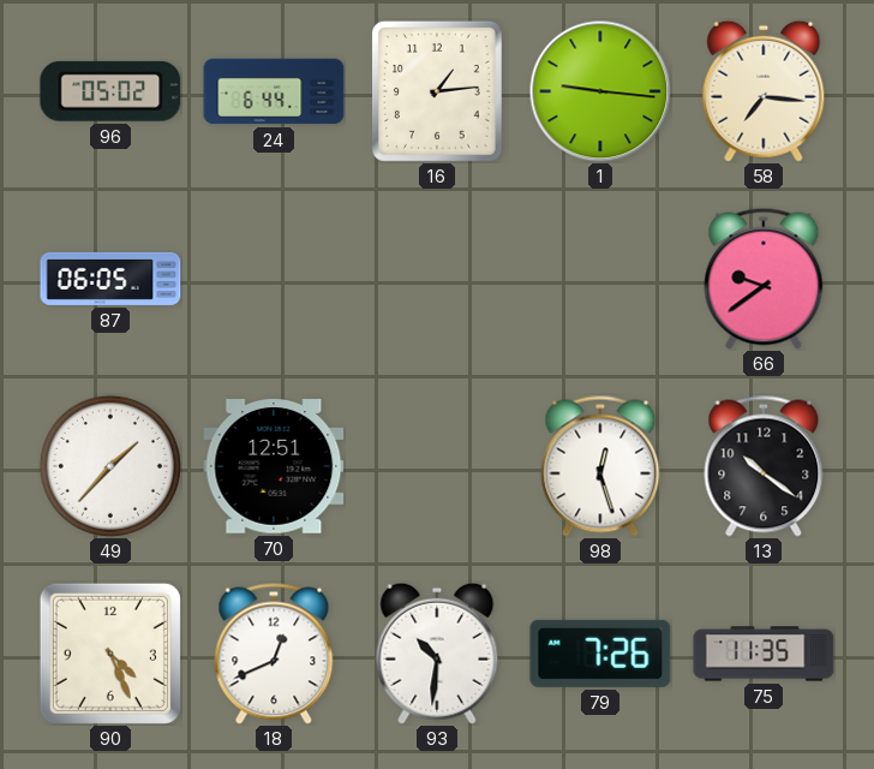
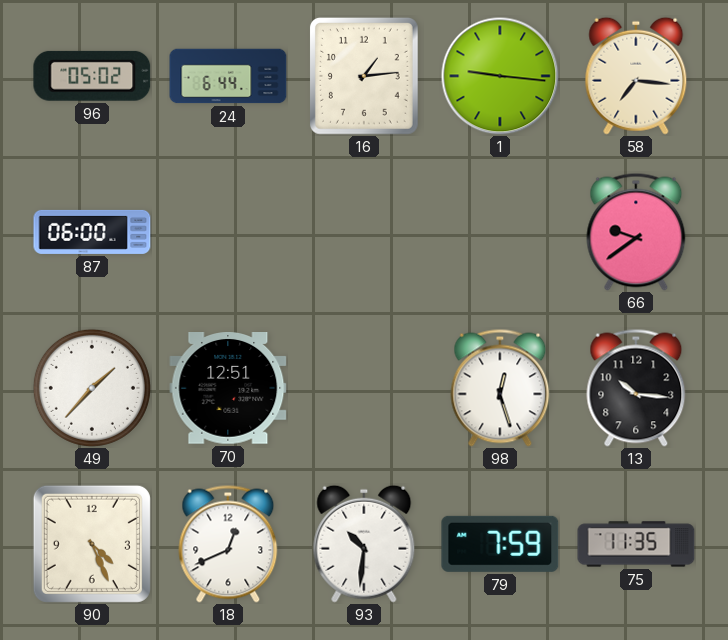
87: 06:05 -> 06:00
13: 10:21 -> 10:16
79: 7:26 -> 7:59
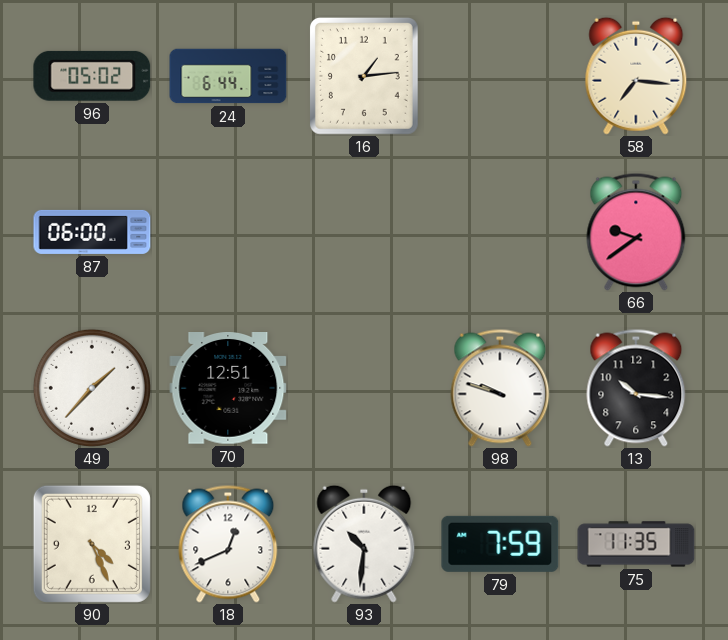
1: 9:16 -> none
98: 12:27 -> 9:48
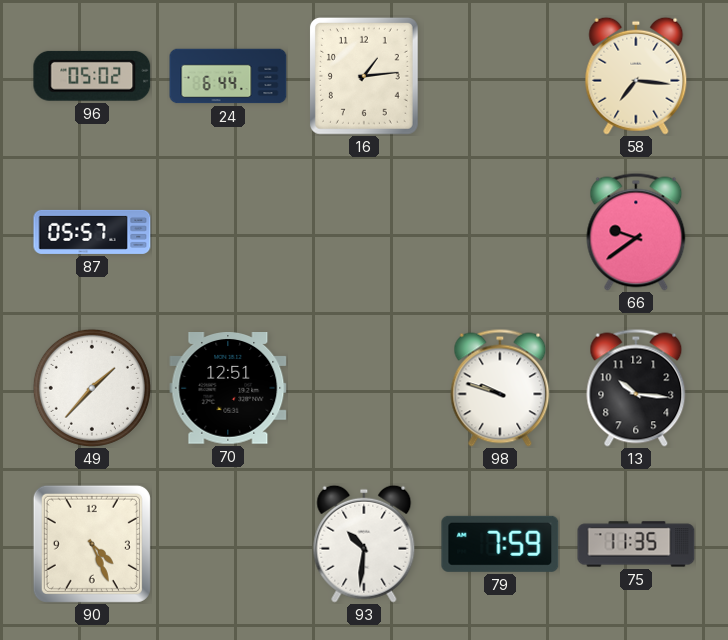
87: 06:00 -> 05:57
18: 12:41 -> none
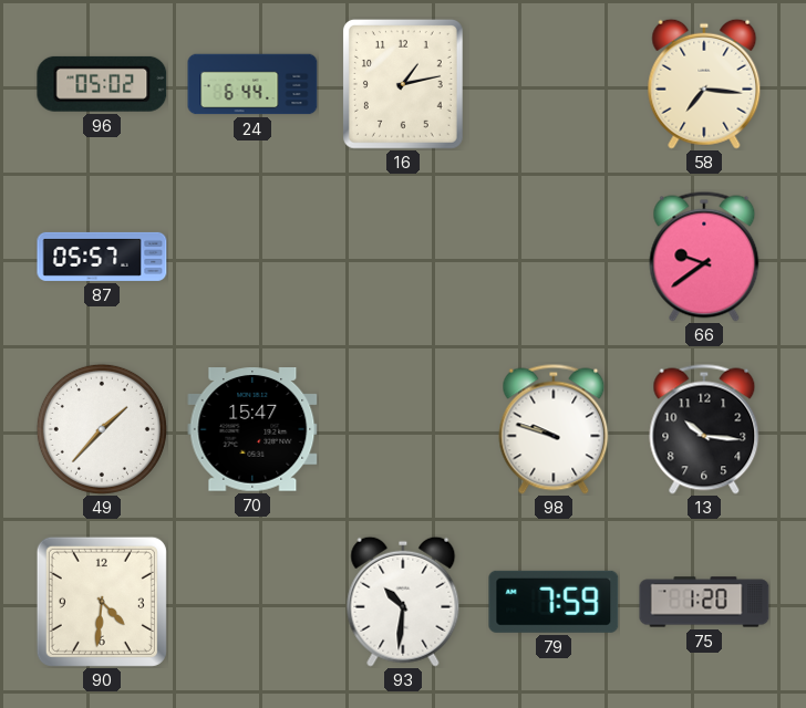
16: 1:14 -> 1:13
70: 12:51 -> 15:47
90: 4:26 -> 4:31
75: 11:35 -> 1:20
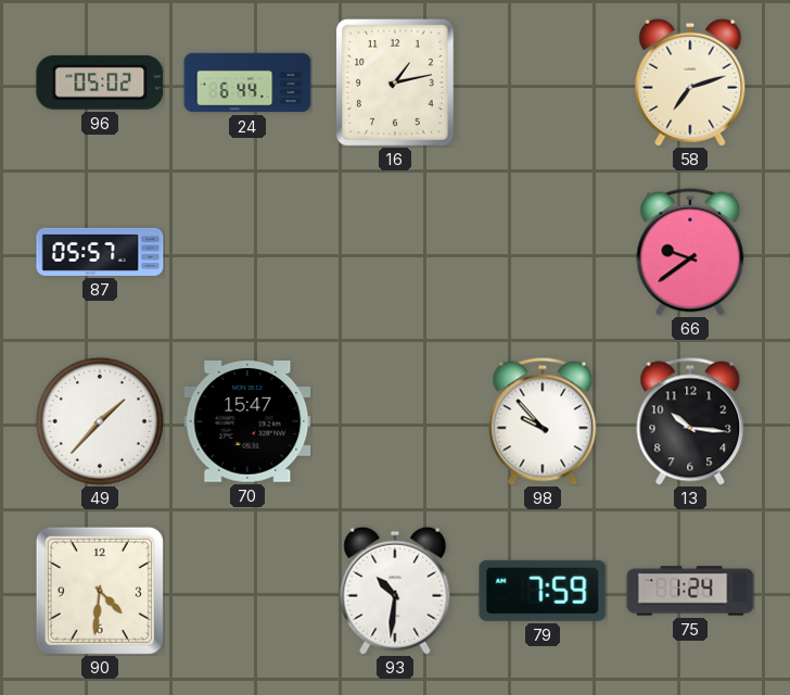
58: 7:16 -> 7:12
98: 9:48 -> 9:53
75: 1:20 -> 1:24
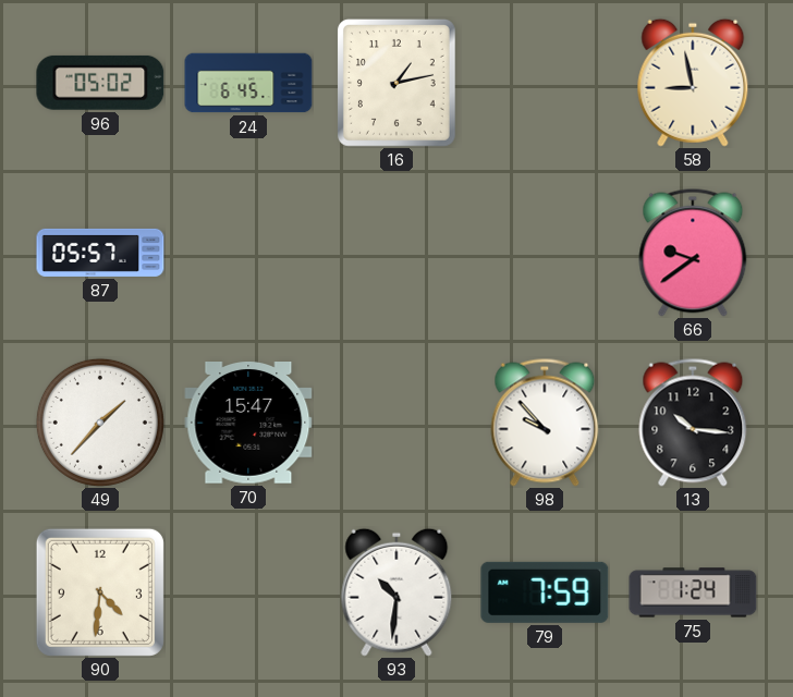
24: 6:44 -> 6:45
58: 7:12 -> 8:58
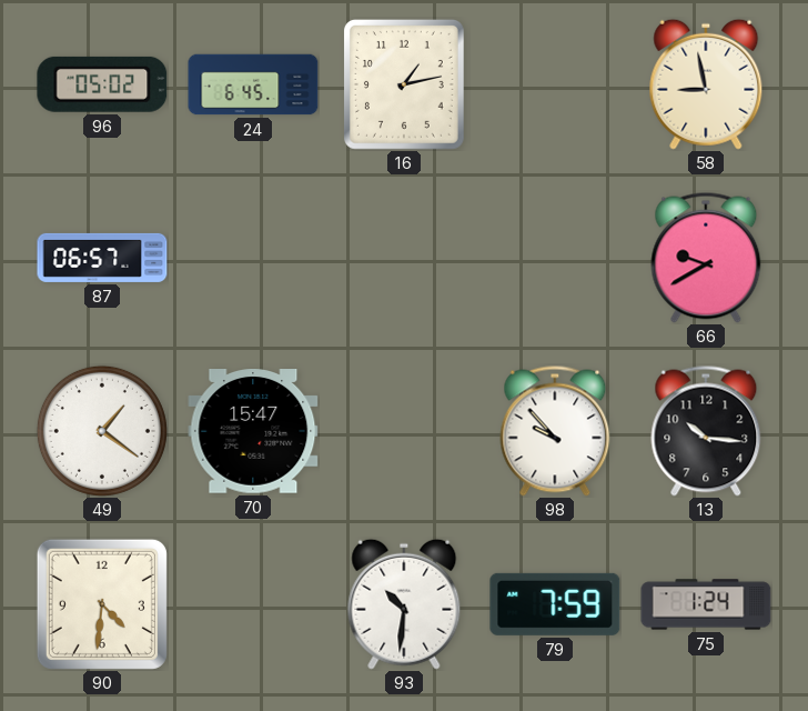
87: 05:57 -> 06:57
66: 9:39 -> 9:40
49: 1:37 -> 1:21
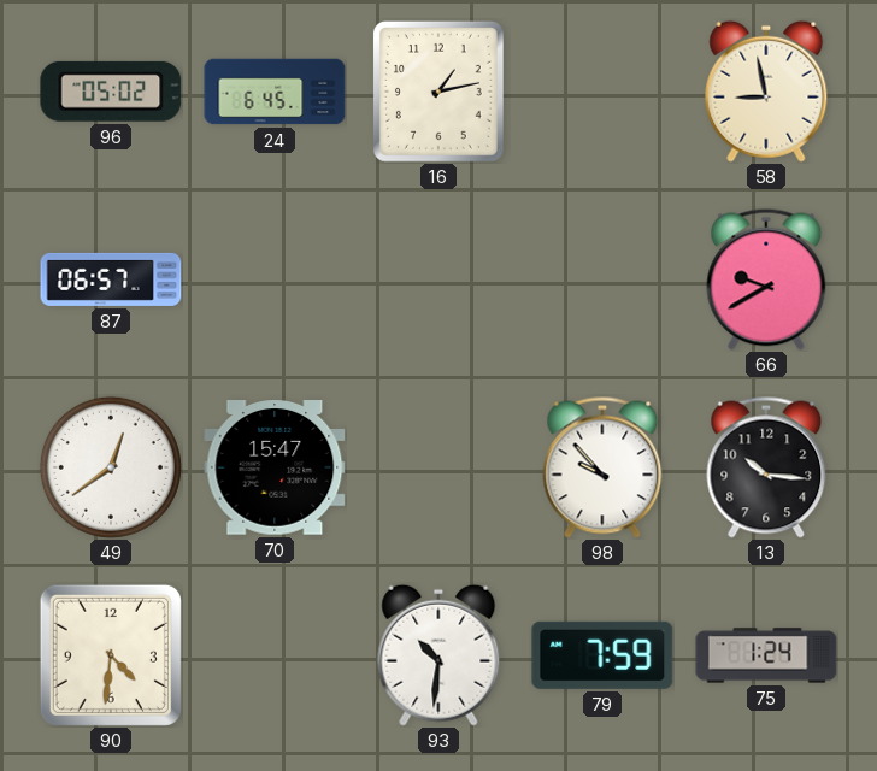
49: 1:21 -> 12:39
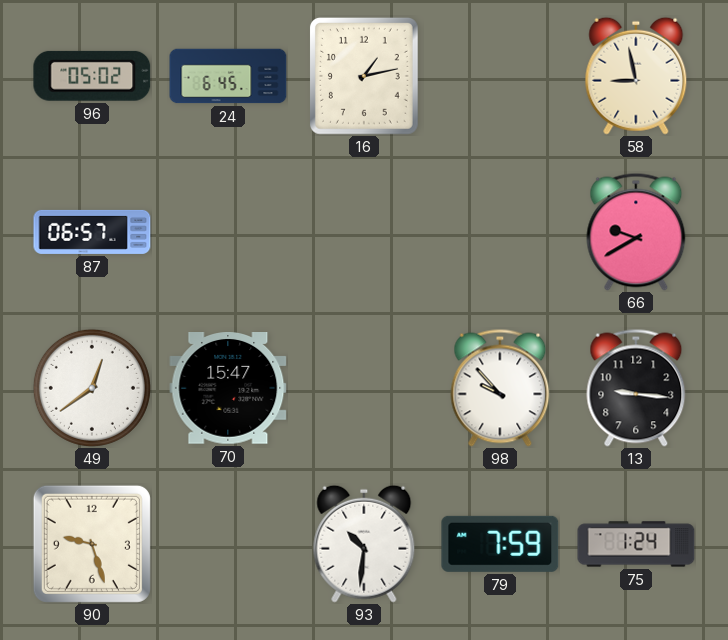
13: 10:16 -> 9:16
90: 4:31 -> 9:27
